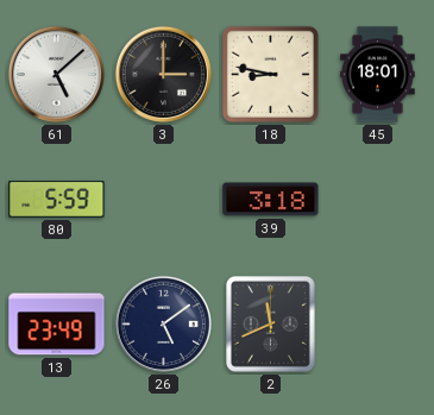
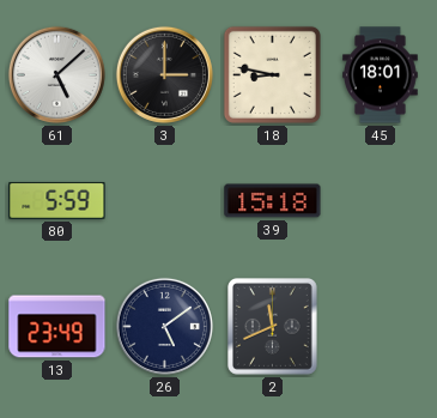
39: 3:18 -> 15:18
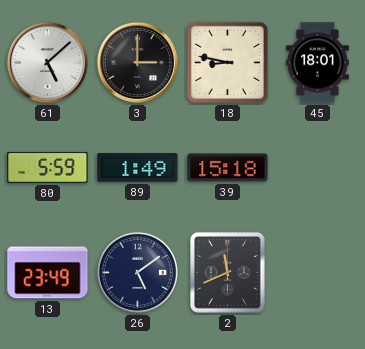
89: none -> 1:49
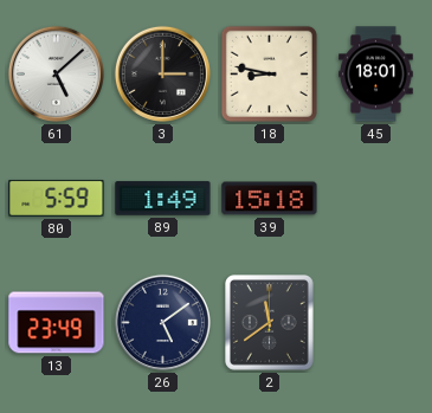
2: 11:41 -> 11:39
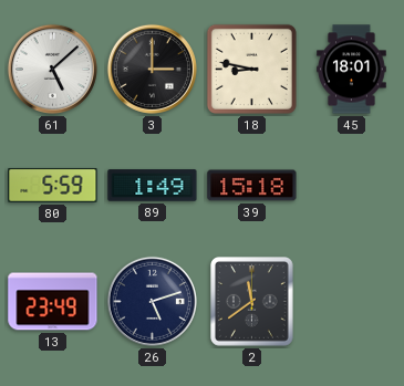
26: 5:09 -> 5:12
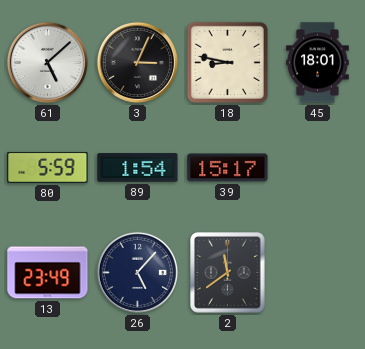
3: 3:00 -> 3:04
89: 1:49 -> 1:54
39: 15:18 -> 15:17
26: 5:12 -> 5:07
